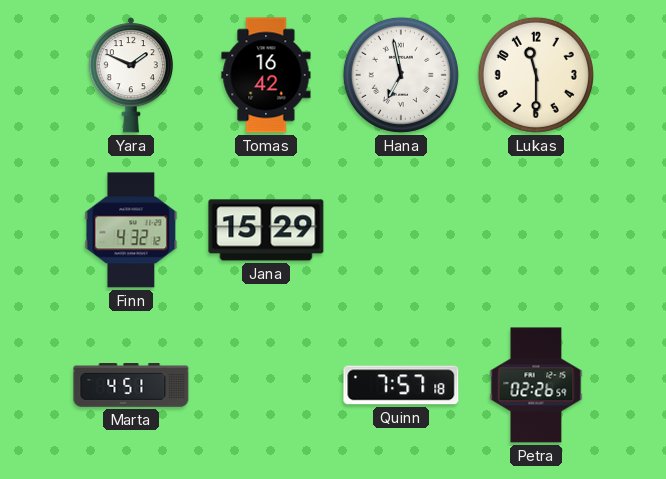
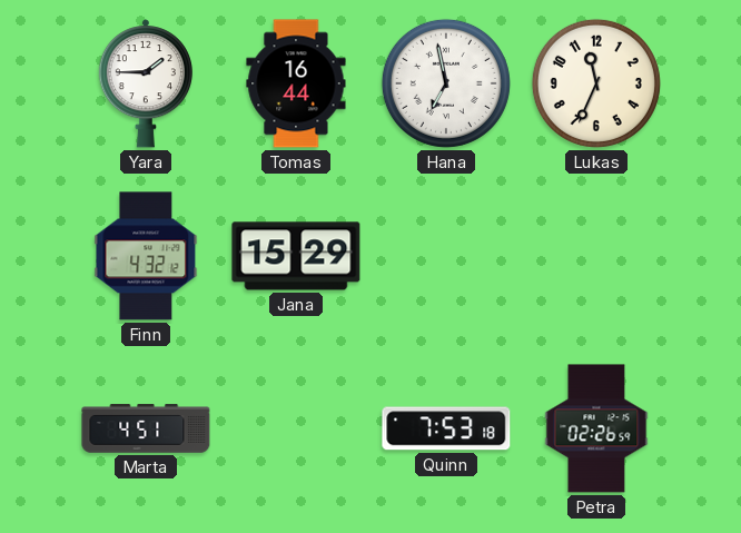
Yara: 1:49 -> 1:45
Tomas: 16:42 -> 16:44
Lukas: 11:30 -> 11:34
Quinn: 7:57 -> 7:53
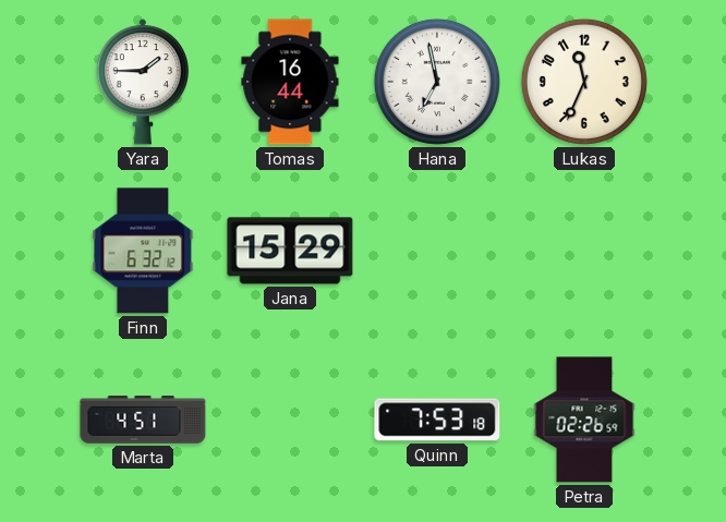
Finn: 4:32 -> 6:32
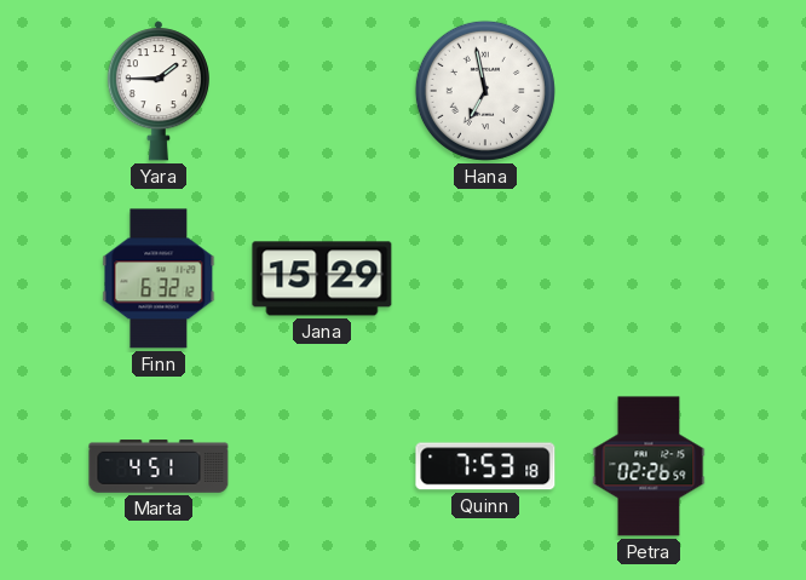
Tomas: 16:44 -> none
Lukas: 11:34 -> none
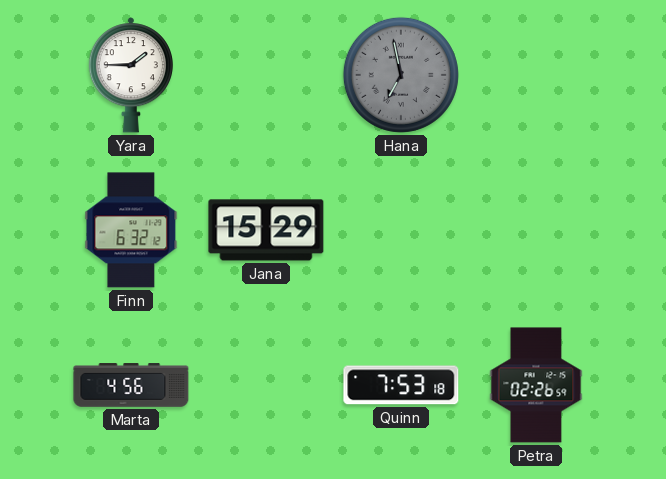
Hana dial: white -> grey
Marta: 4:51 -> 4:56
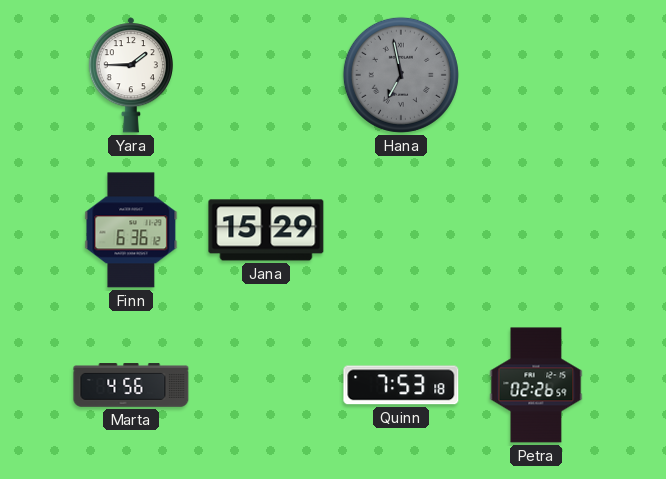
Finn: 6:32 -> 6:36
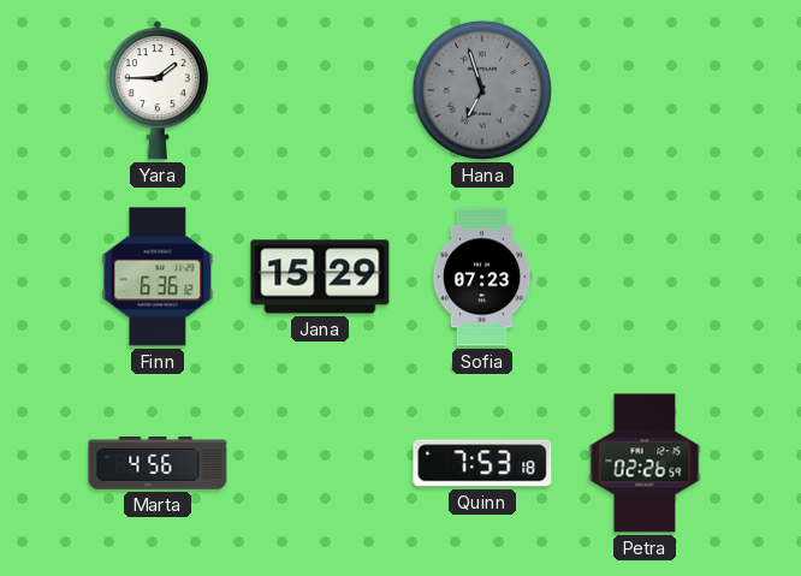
Hana: 6:58 -> 6:57
Sofia: none -> 07:23
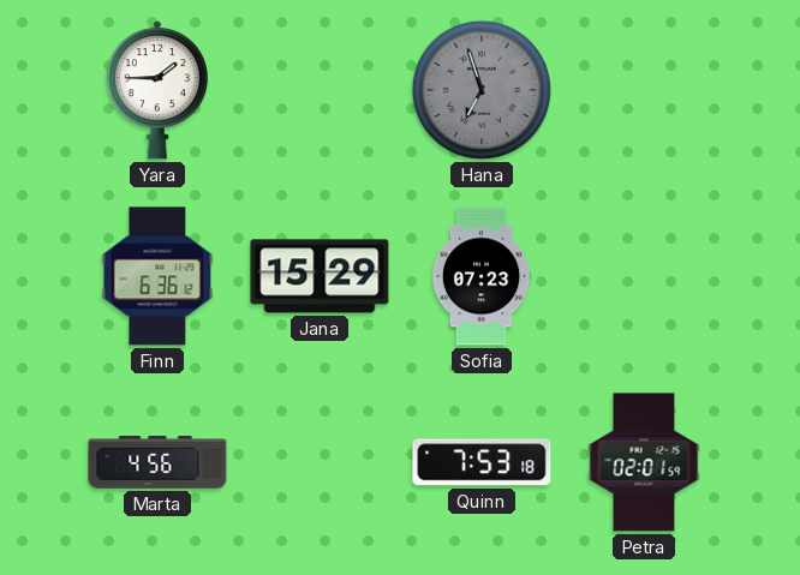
Petra: 02:26 -> 02:01
